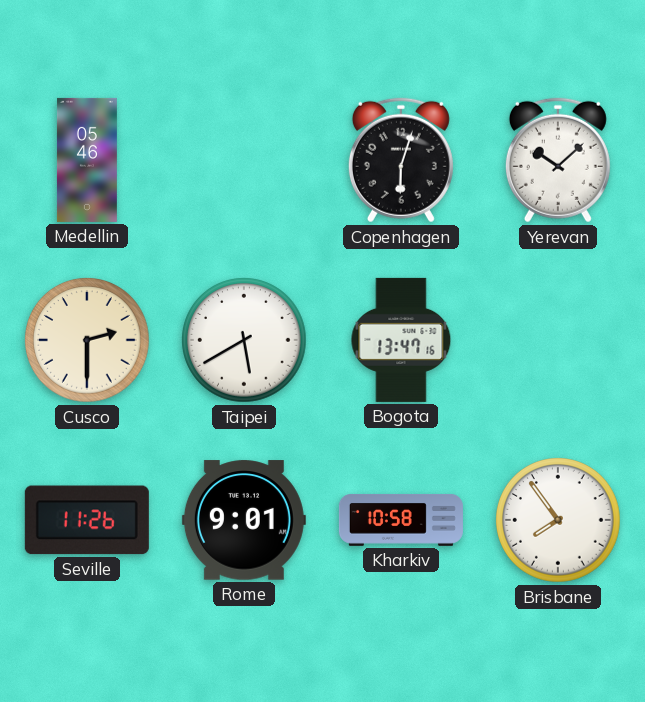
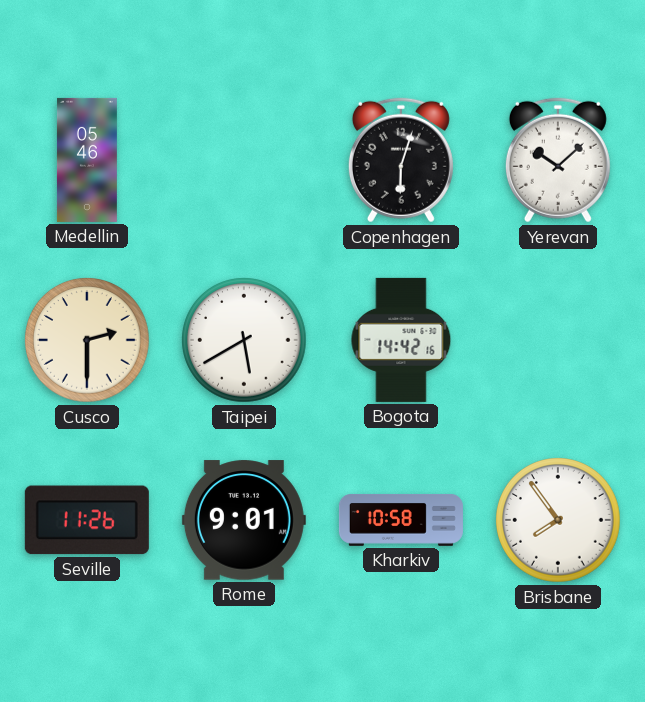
Bogota: 13:47 -> 14:42
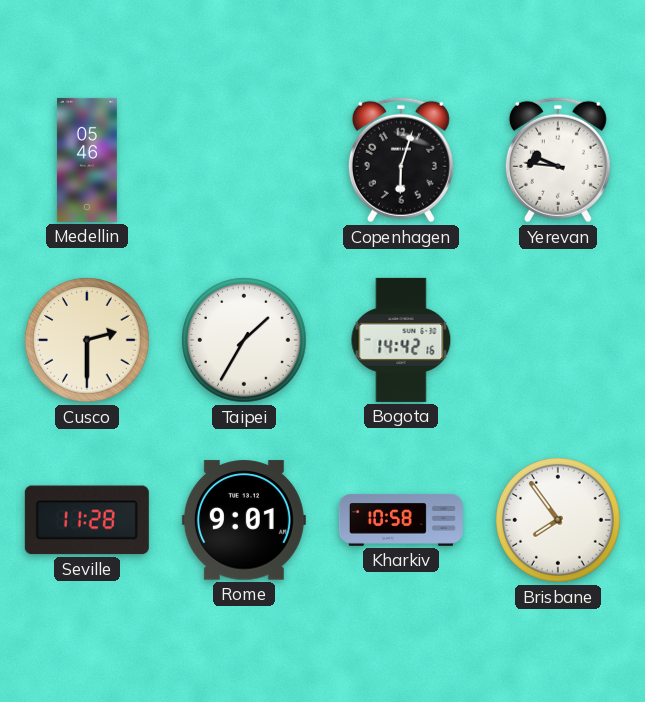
Yerevan: 10:08 -> 9:46
Taipei: 5:40 -> 1:35
Seville: 11:26 -> 11:28
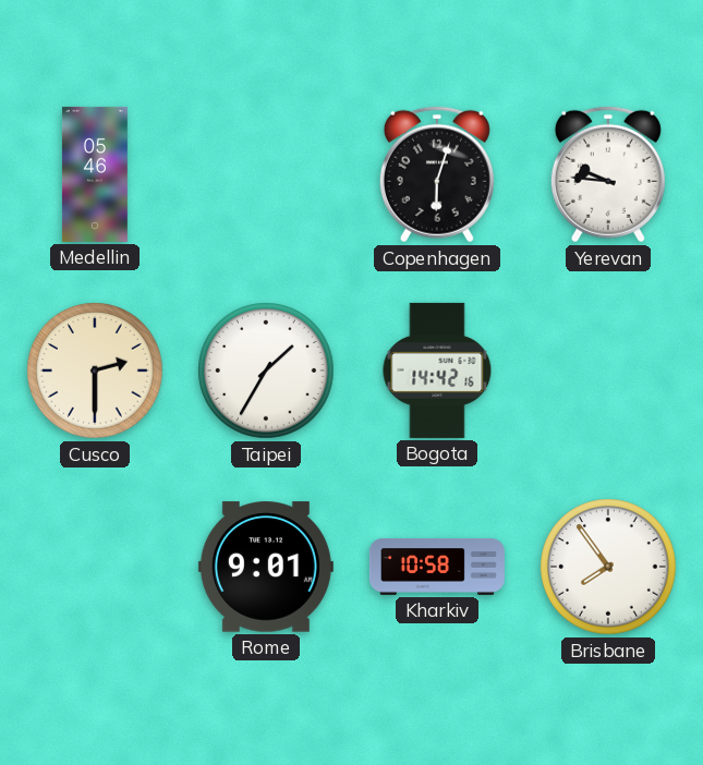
Seville: 11:28 -> none
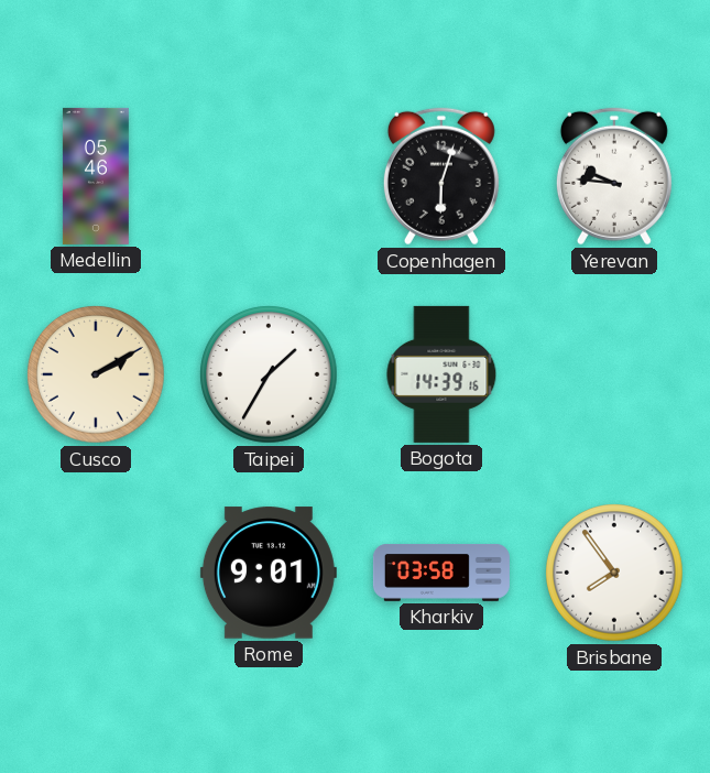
Cusco: 2:30 -> 2:10
Bogota: 14:42 -> 14:39
Kharkiv: 10:58 -> 03:58
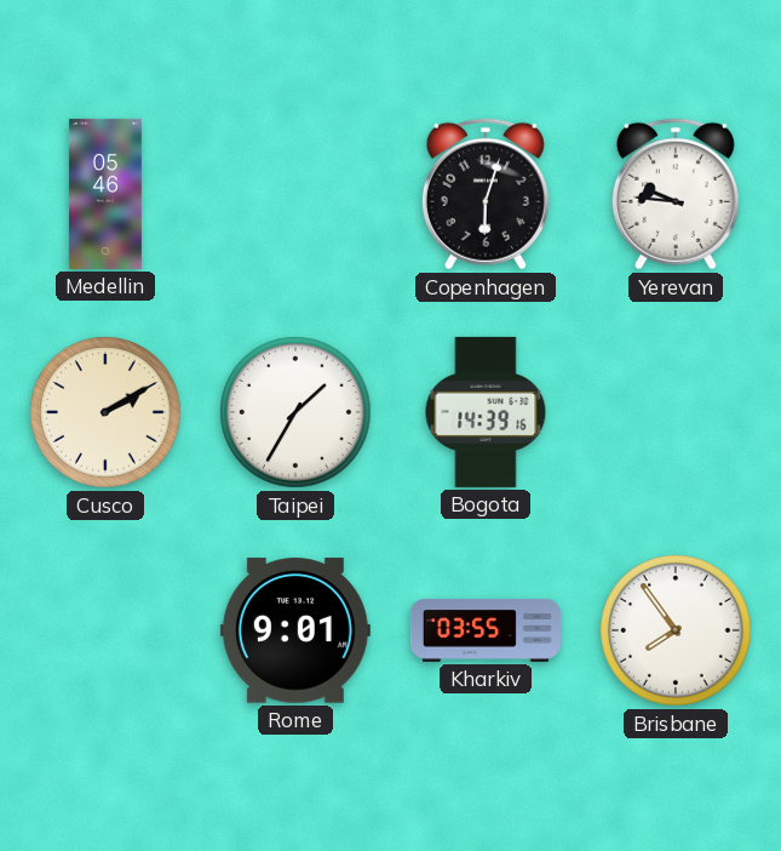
Kharkiv: 03:58 -> 03:55
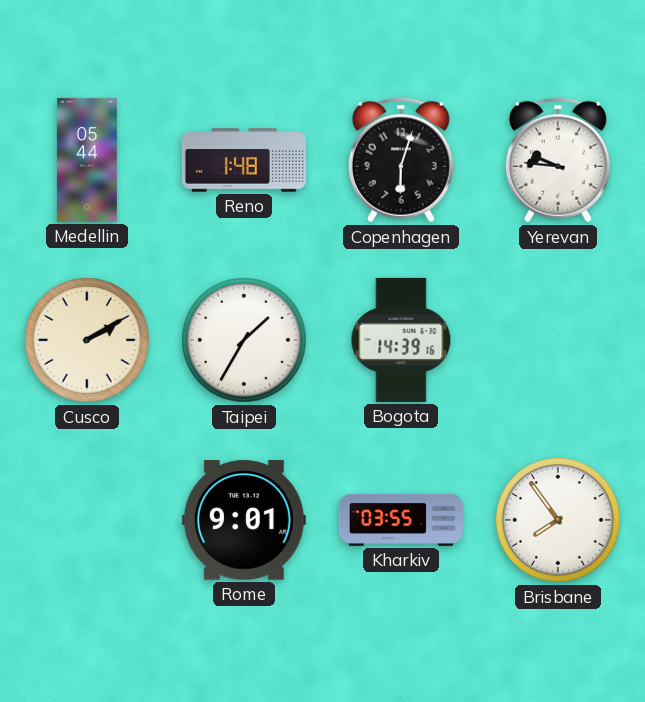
Medellin: 05:46 -> 05:44
Reno: none -> 1:48
